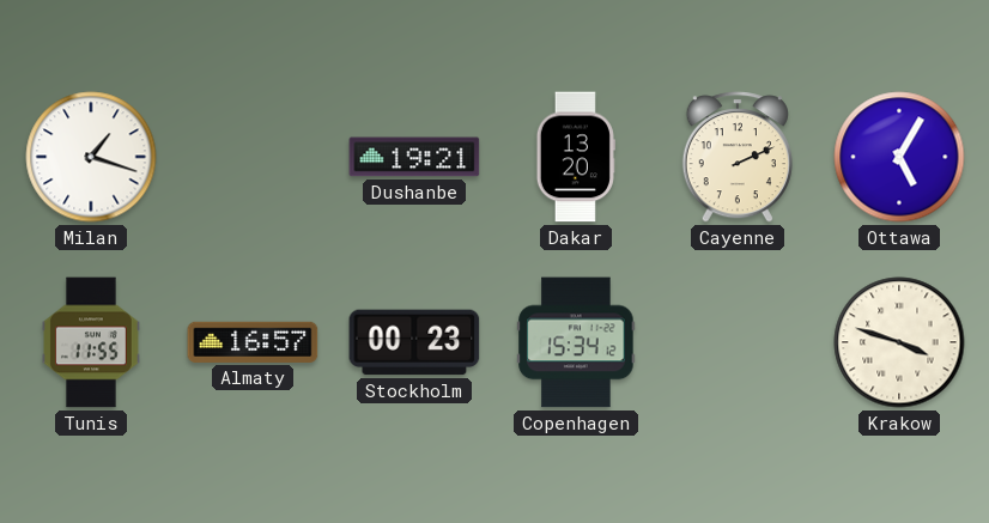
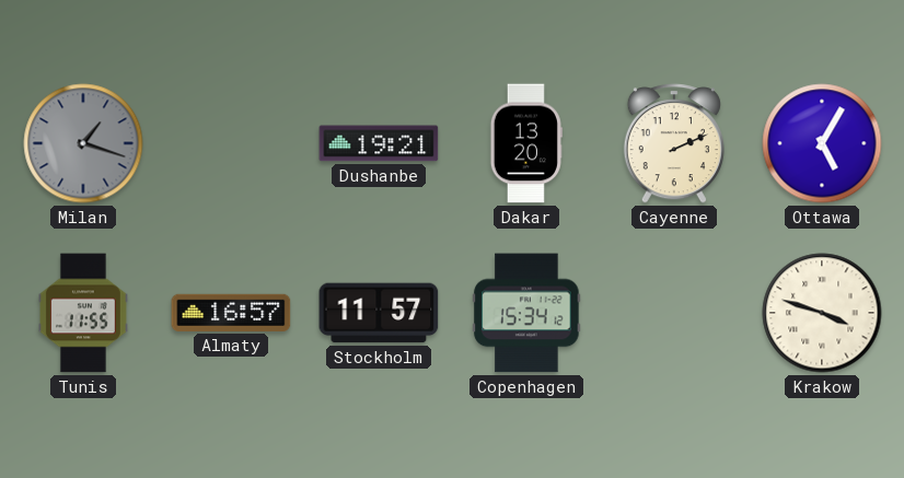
Milan dial: white -> grey
Stockholm: 00:23 -> 11:57
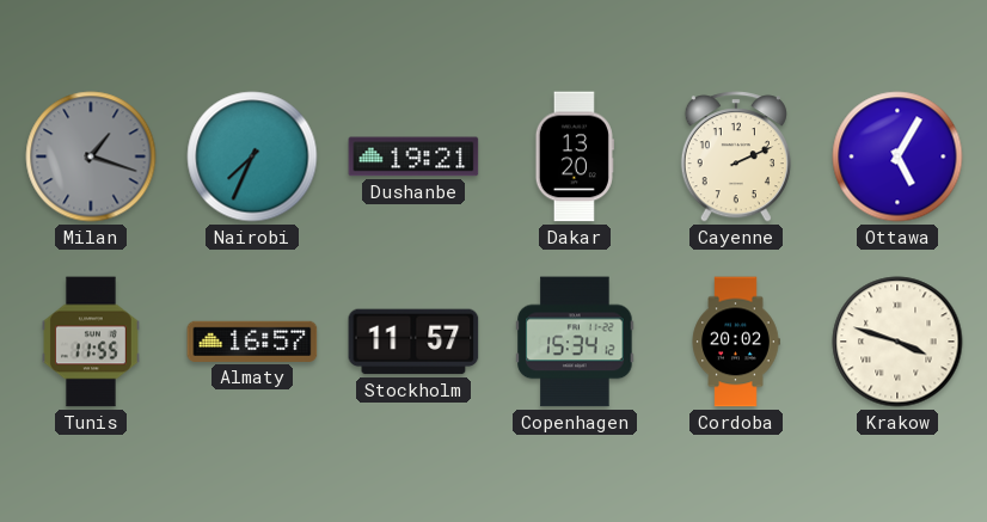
Nairobi: none -> 7:34
Cordoba: none -> 20:02
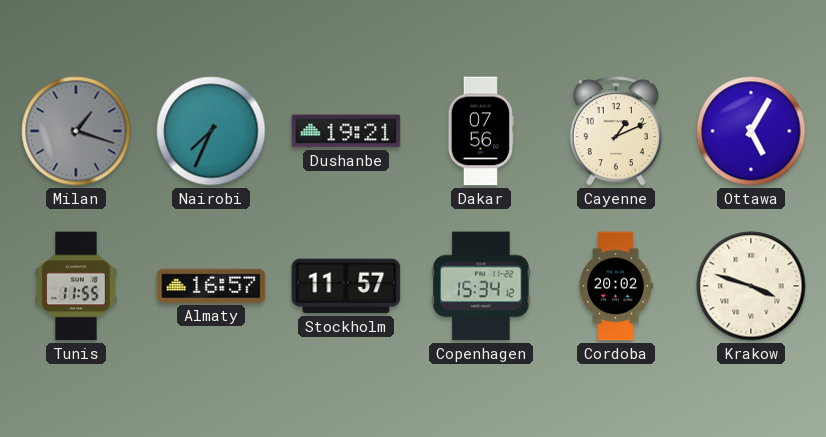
Dakar: 13:20 -> 07:56
Cayenne: 2:11 -> 1:11
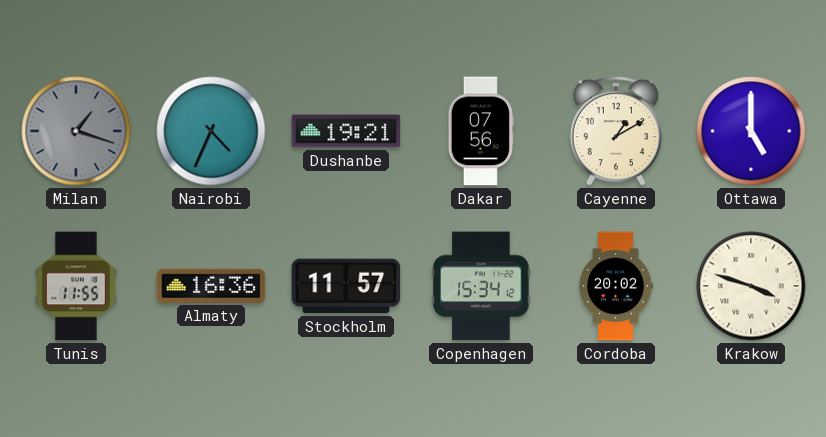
Nairobi: 7:34 -> 4:34
Cayenne: 1:11 -> 1:10
Ottawa: 5:05 -> 5:00
Almaty: 16:57 -> 16:36
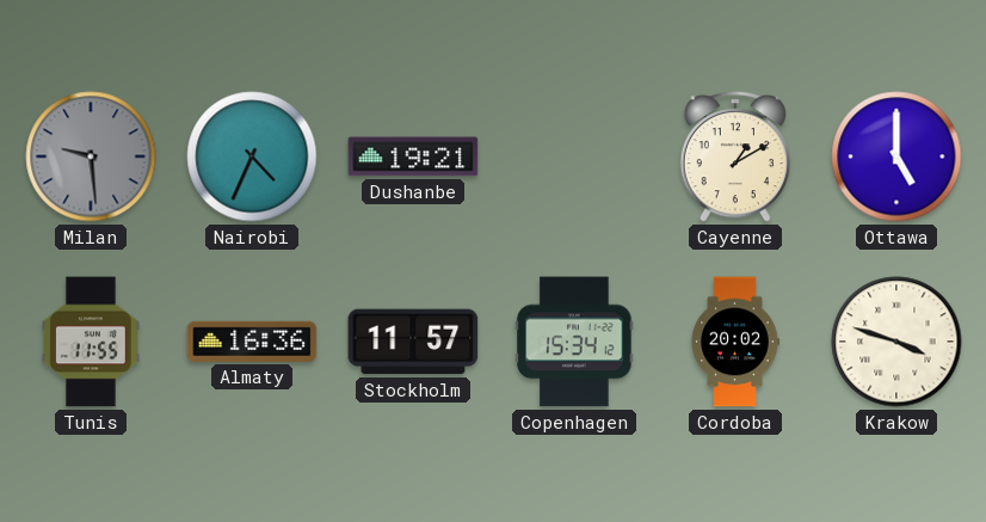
Milan: 1:18 -> 9:29
Dakar: 07:56 -> none
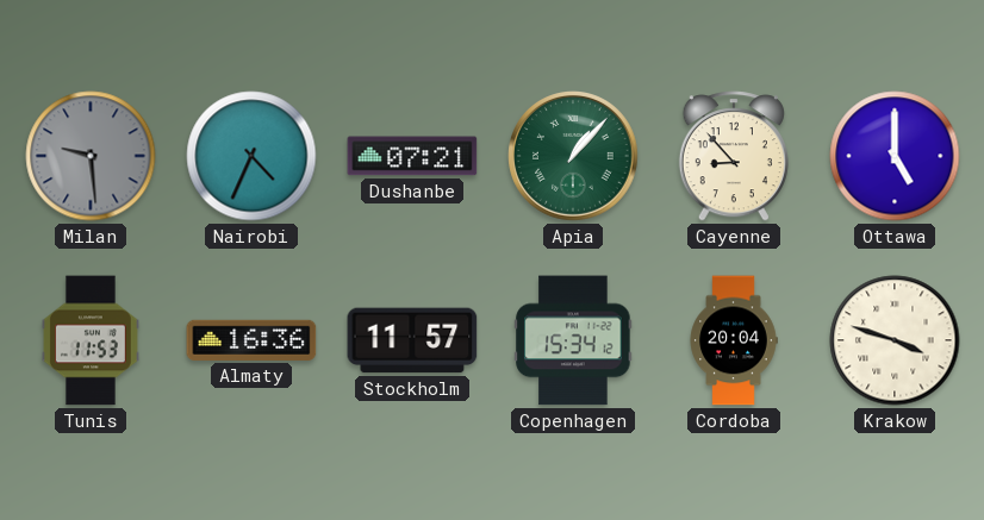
Dushanbe: 19:21 -> 07:21
Apia: none -> 1:07
Cayenne: 1:10 -> 8:53
Tunis: 11:55 -> 11:53
Cordoba: 20:02 -> 20:04
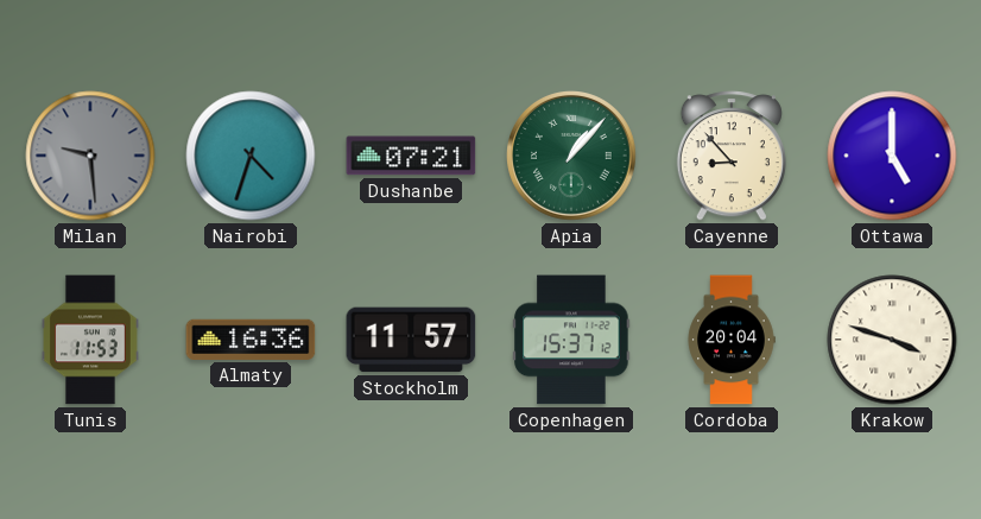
Nairobi: 4:34 -> 4:33
Copenhagen: 15:34 -> 15:37
